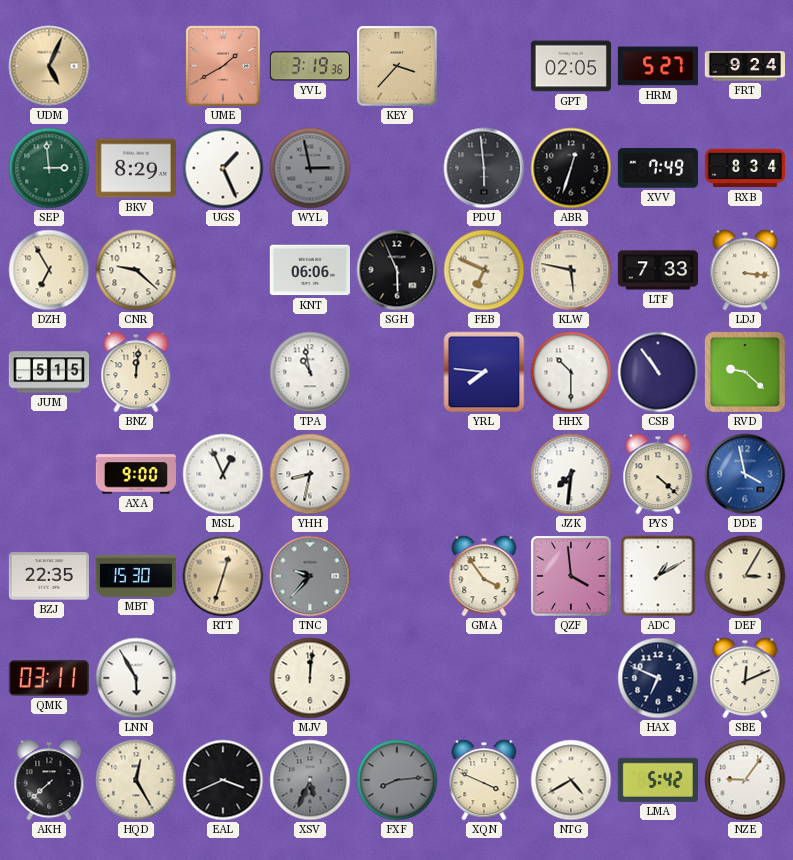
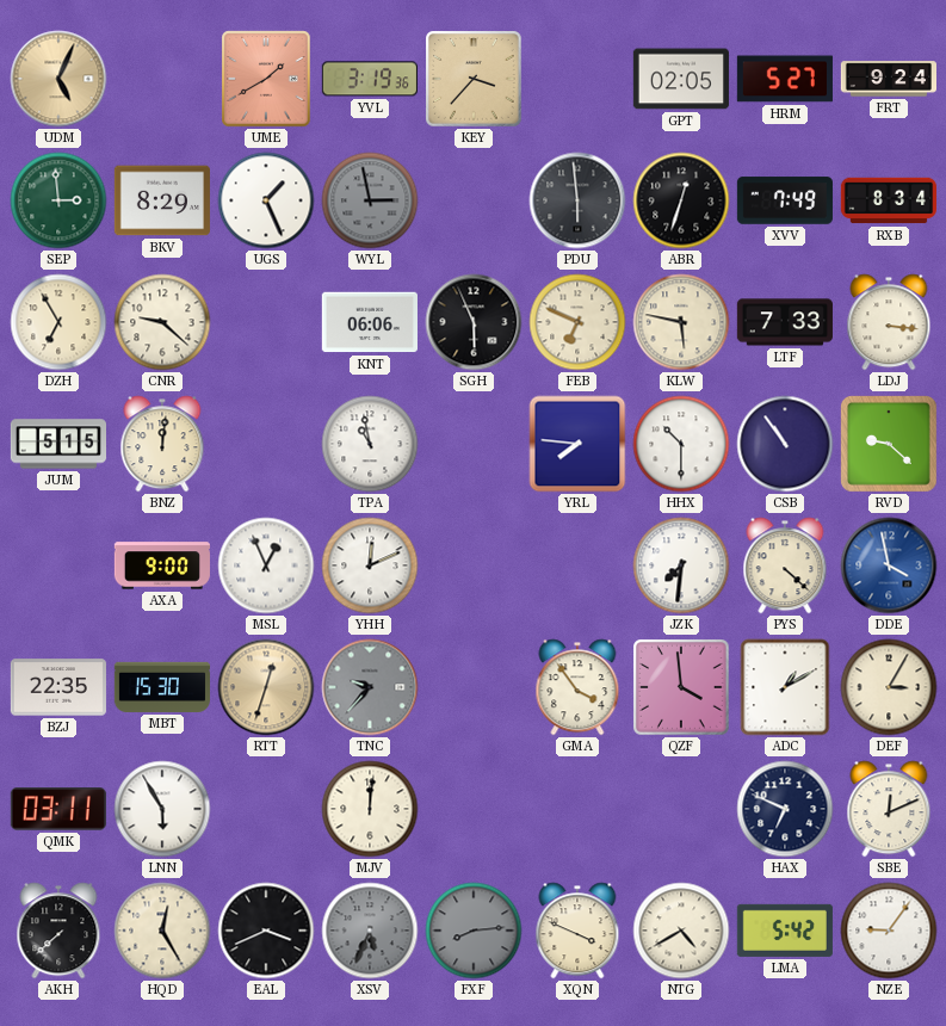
YHH: 8:32 -> 12:11
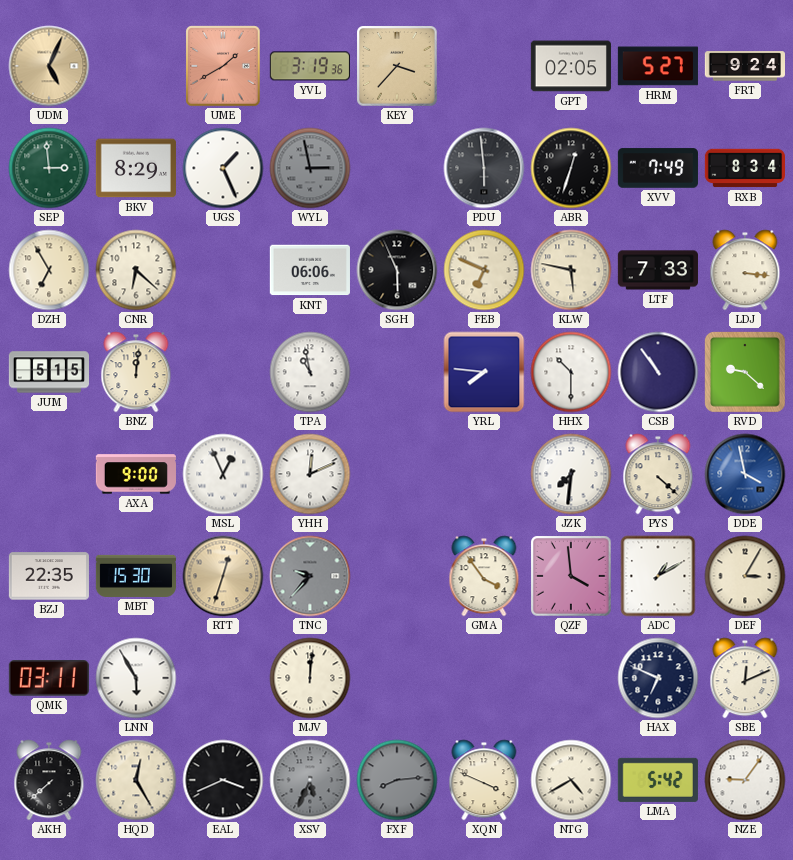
CNR: 9:22 -> 6:22
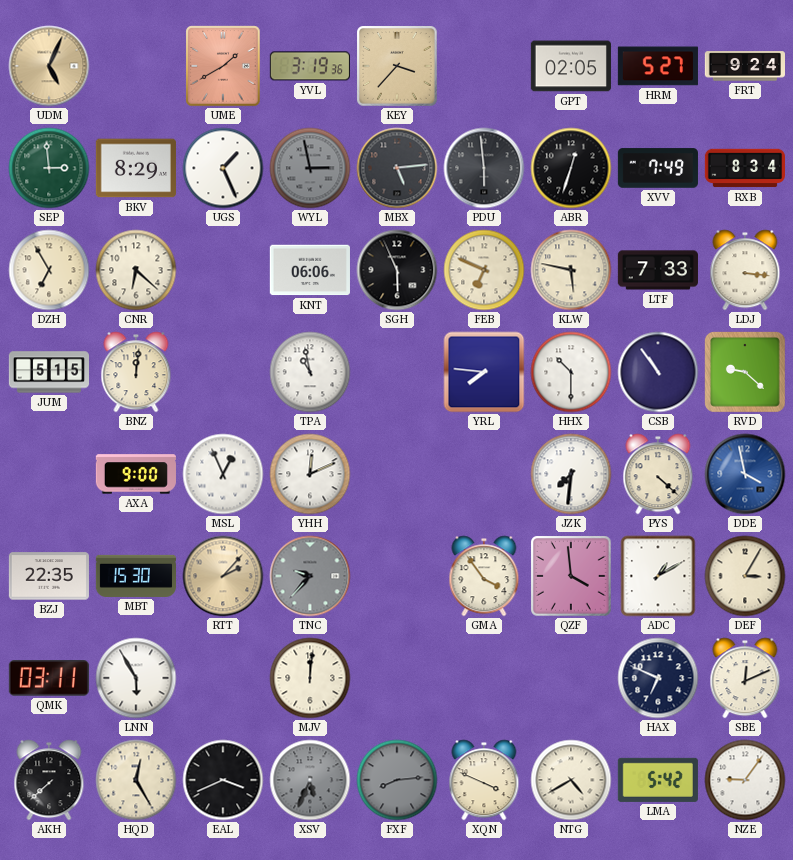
MBX: none -> 5:14
RTT: 12:33 -> 2:07
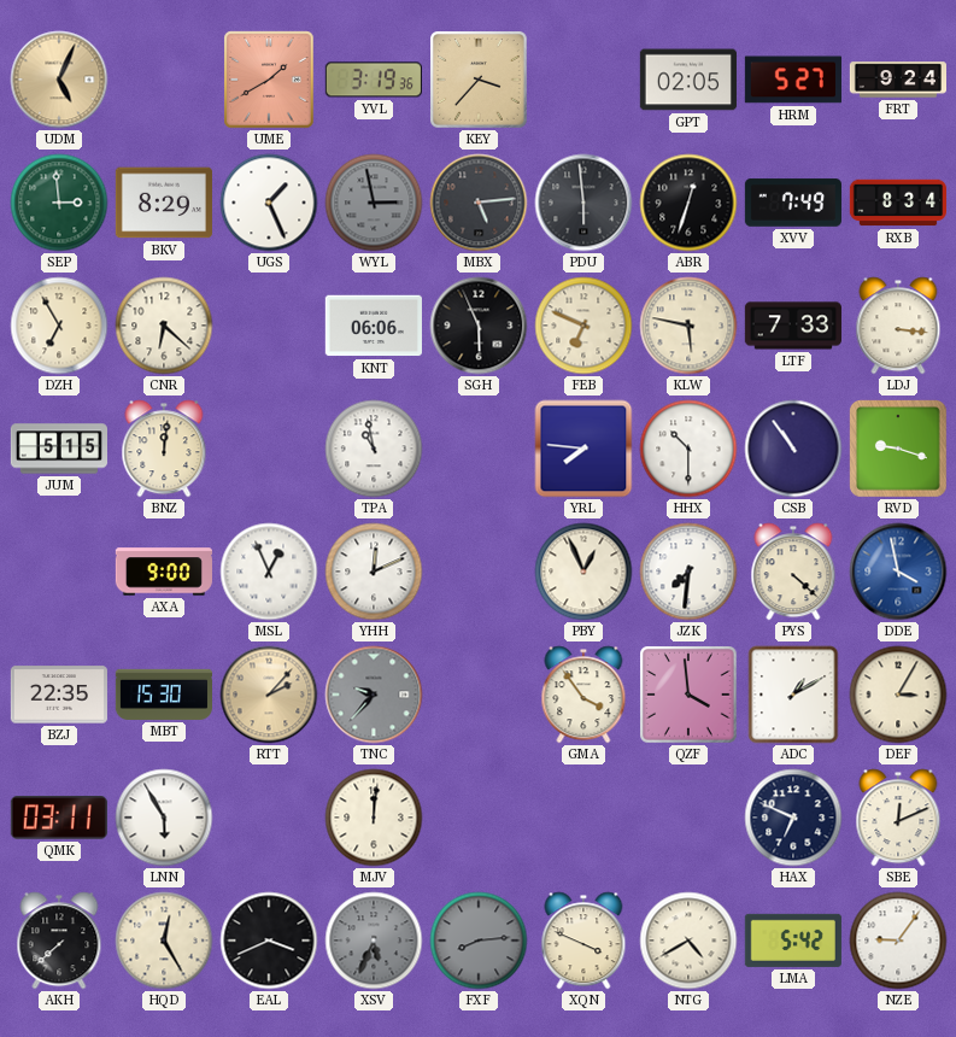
RVD: 9:22 -> 9:18
PBY: none -> 12:56
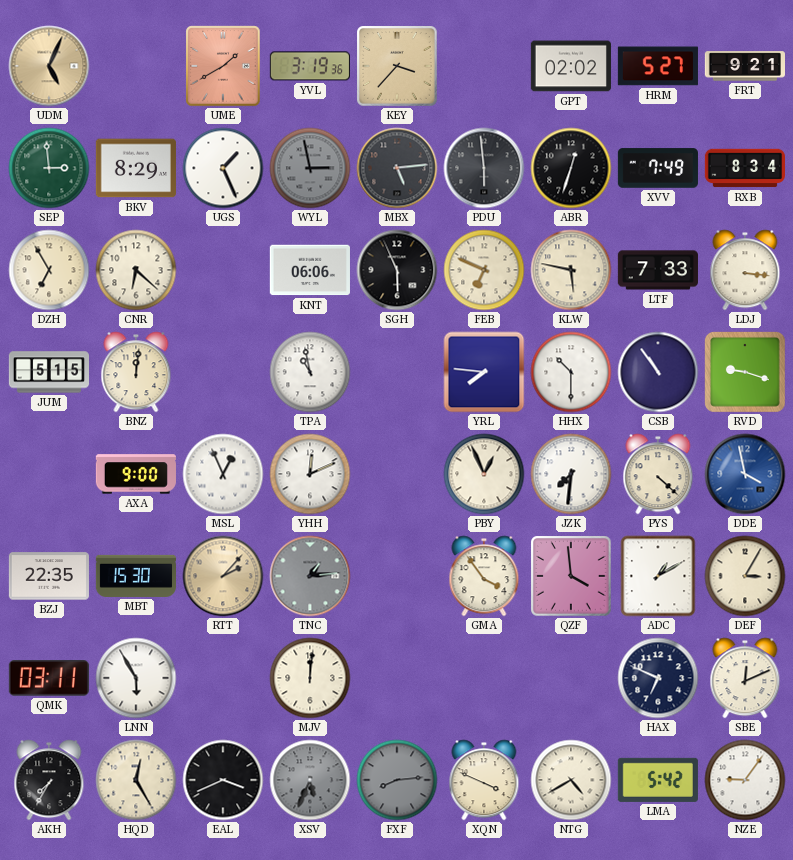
GPT: 02:05 -> 02:02
FRT: 9:24 -> 9:21
TNC: 9:37 -> 1:14
AKH: 7:38 -> 7:35
